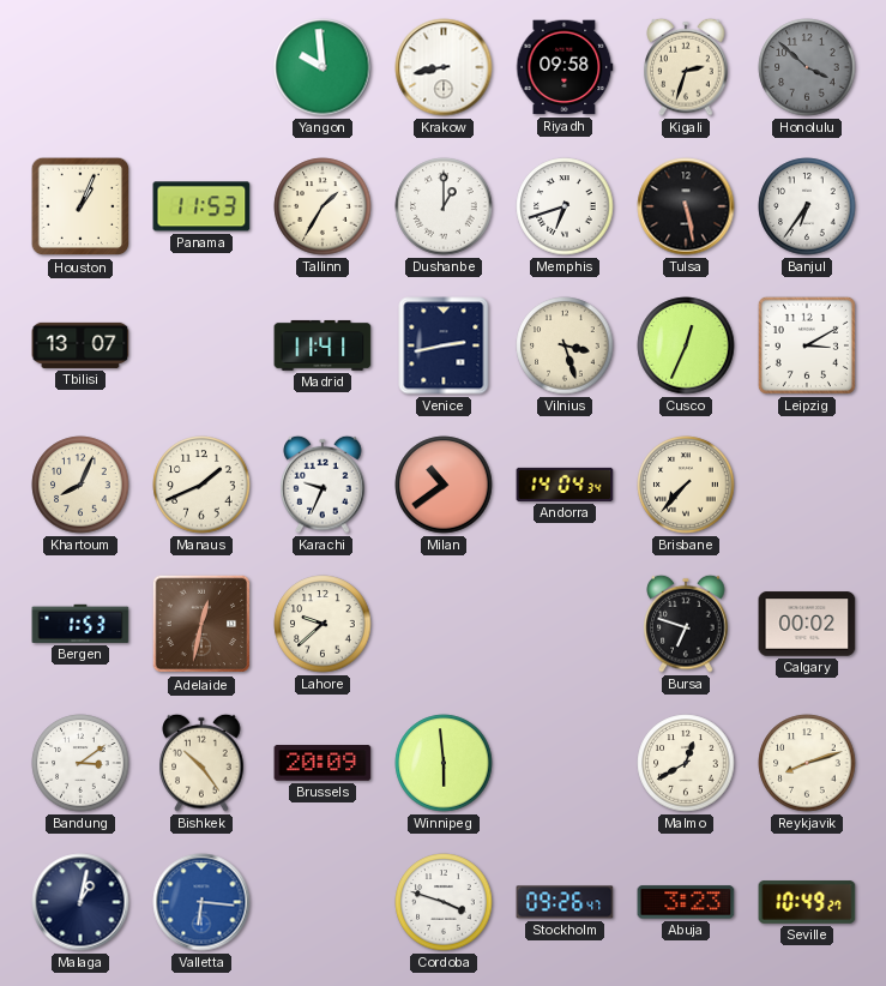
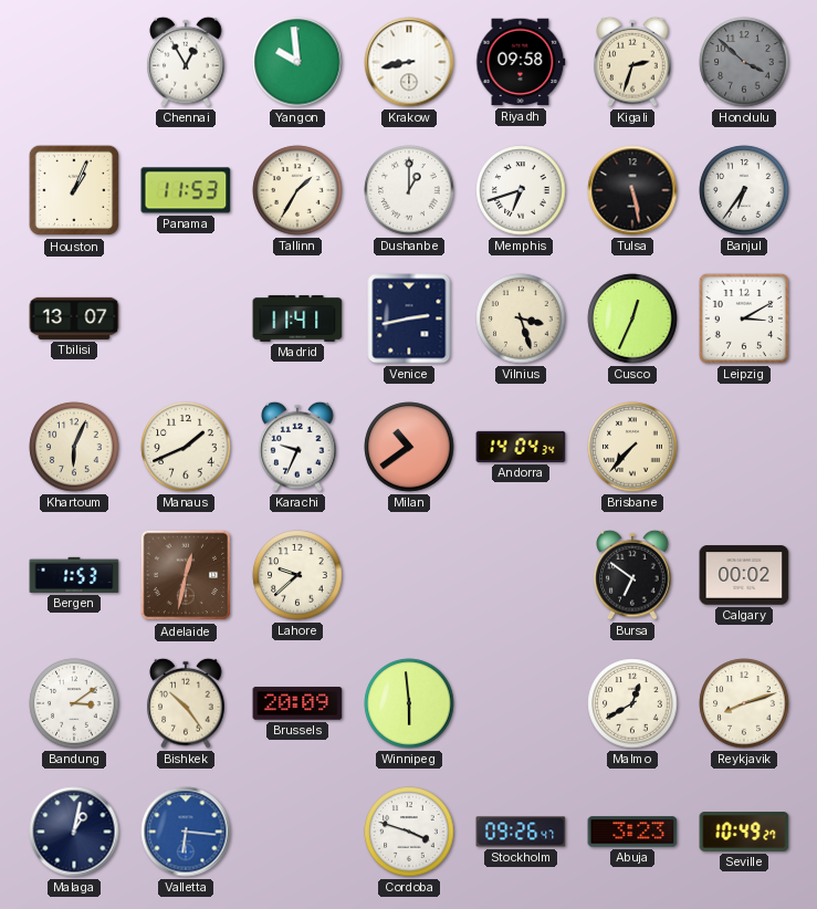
Chennai: none -> 12:55
Khartoum: 8:04 -> 6:04
Bursa: 6:48 -> 6:51
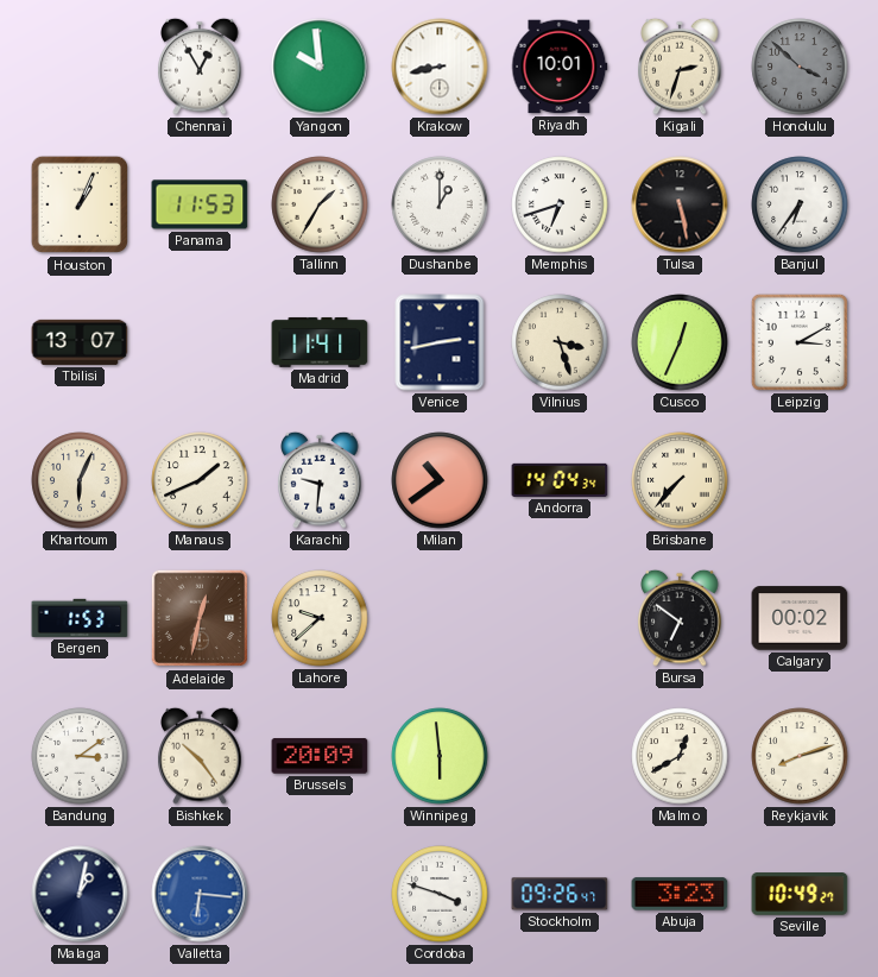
Riyadh: 09:58 -> 10:01
Karachi: 9:34 -> 9:31
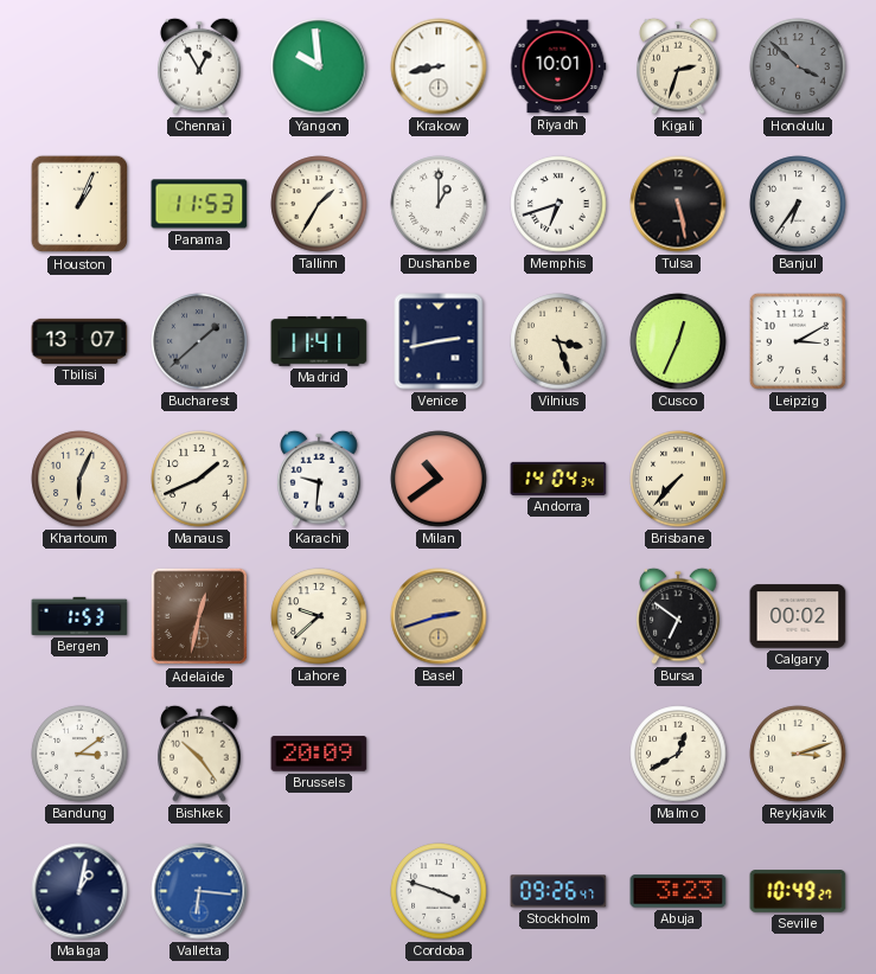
Bucharest: none -> 1:38
Basel: none -> 2:42
Winnipeg: 5:59 -> none
Reykjavik: 8:12 -> 3:12
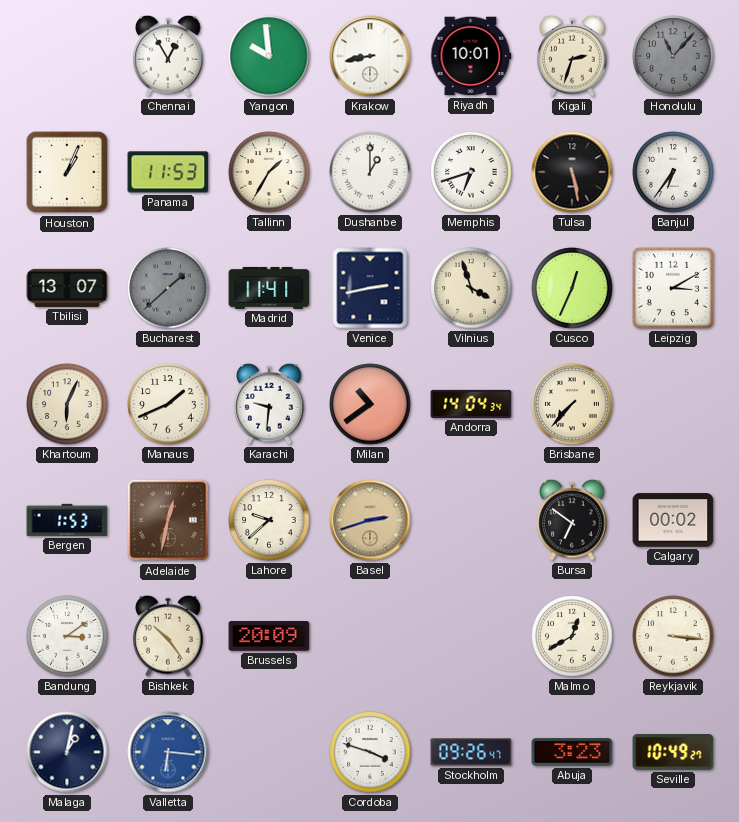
Honolulu: 3:52 -> 11:07
Vilnius: 3:27 -> 3:57
Reykjavik: 3:12 -> 3:16
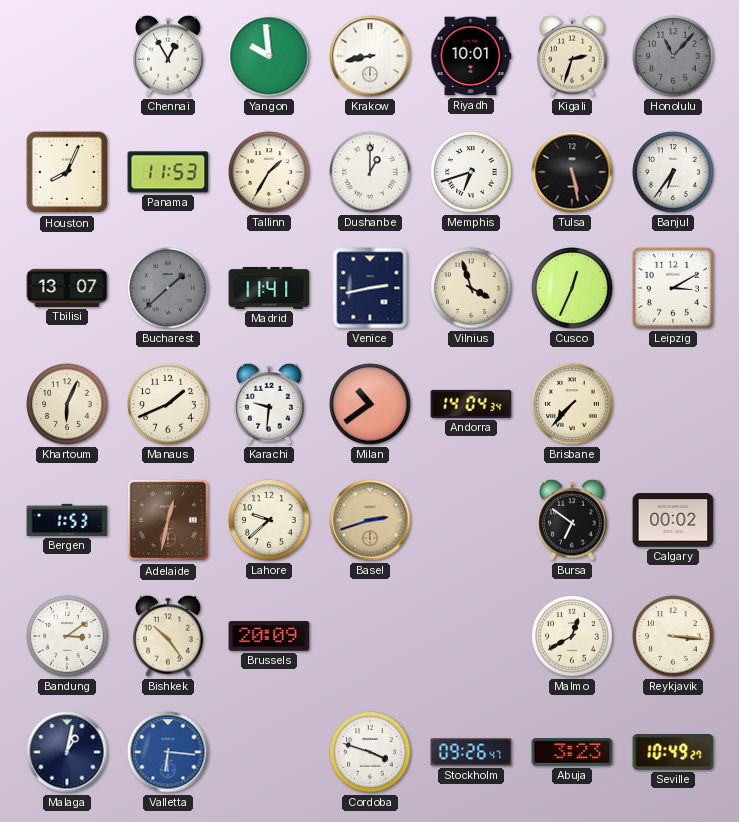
Houston: 1:04 -> 8:04
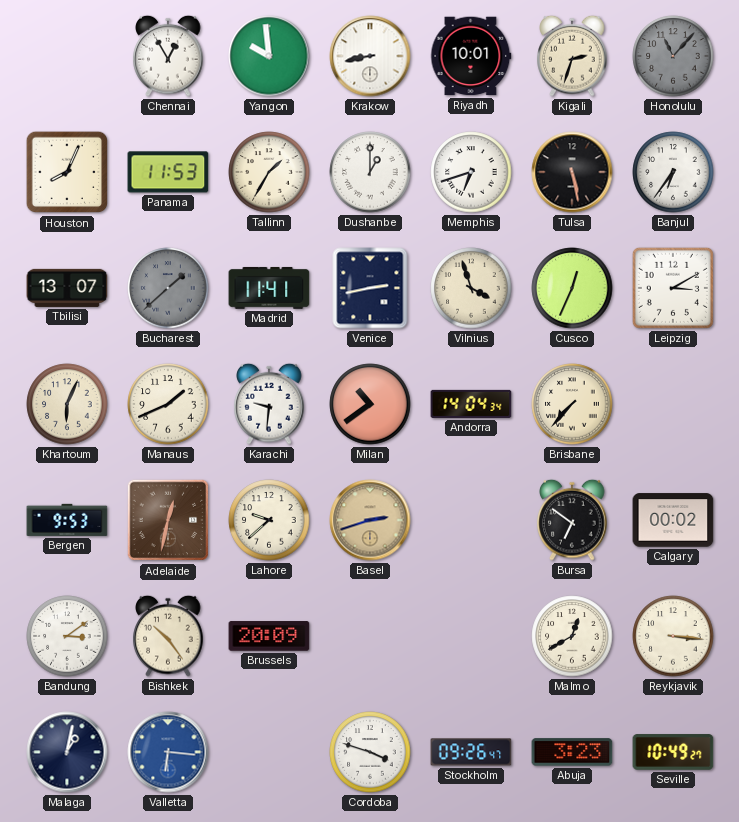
Bergen: 1:53 -> 9:53
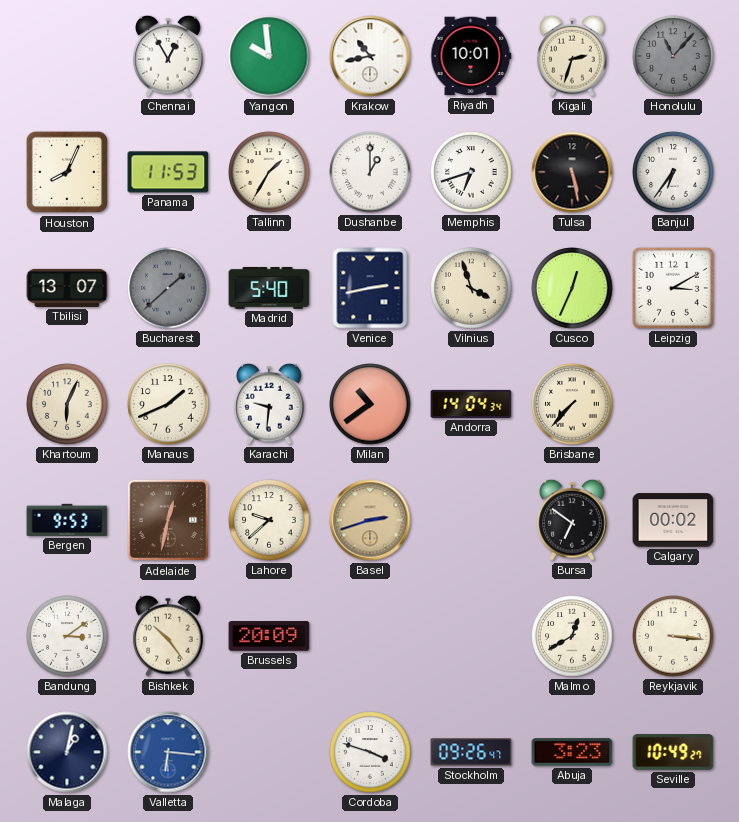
Krakow: 8:43 -> 10:43
Madrid: 11:41 -> 5:40
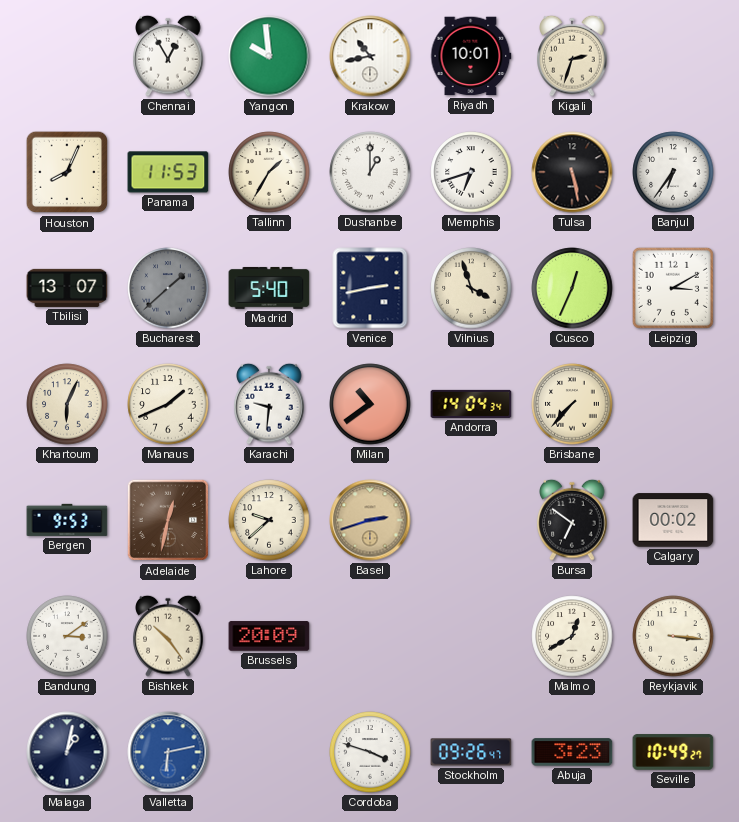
Honolulu: 11:07 -> none
Valletta: 6:16 -> 6:13
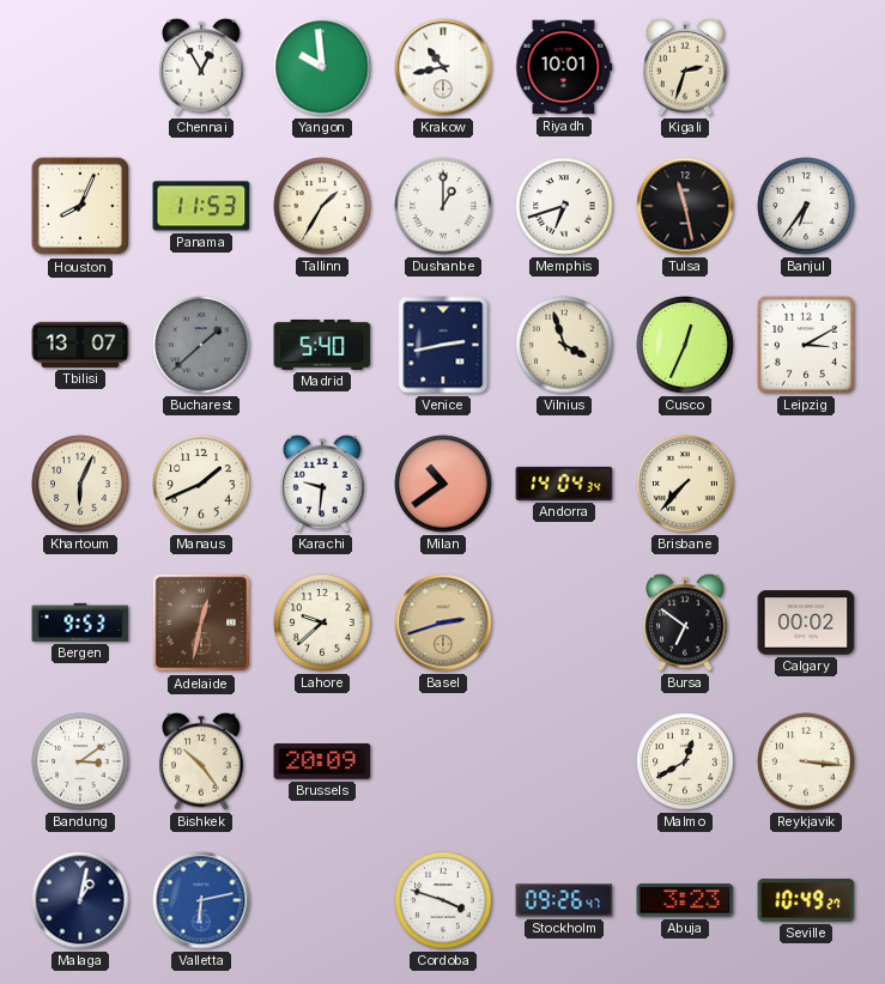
Tulsa: 5:28 -> 11:28
